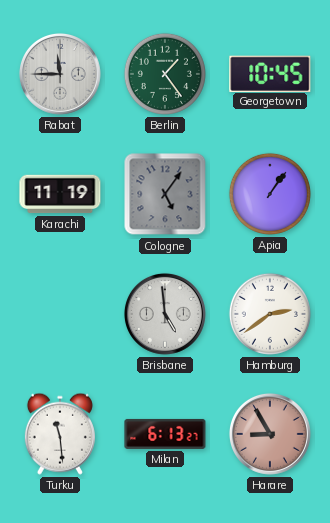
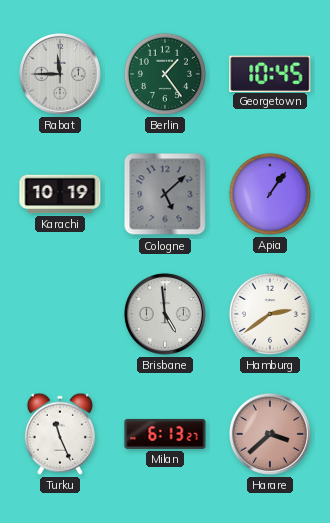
Karachi: 11:19 -> 10:19
Cologne: 5:06 -> 5:08
Turku: 11:29 -> 11:26
Harare: 8:55 -> 3:38
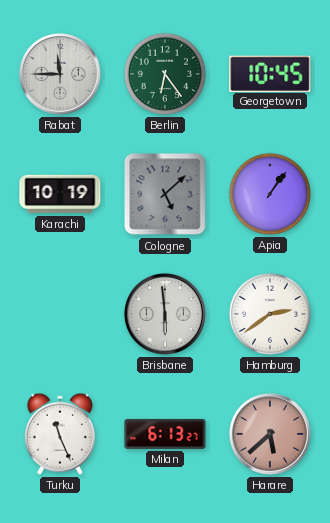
Berlin: 1:24 -> 6:24
Brisbane: 4:59 -> 5:59
Harare: 3:38 -> 5:38
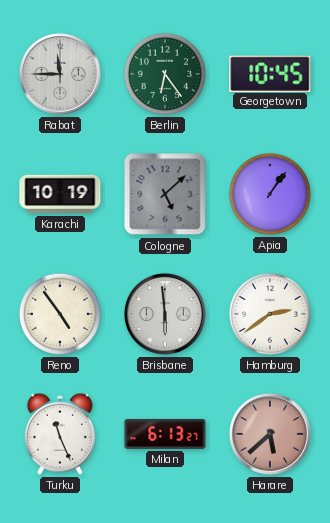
Reno: none -> 4:54
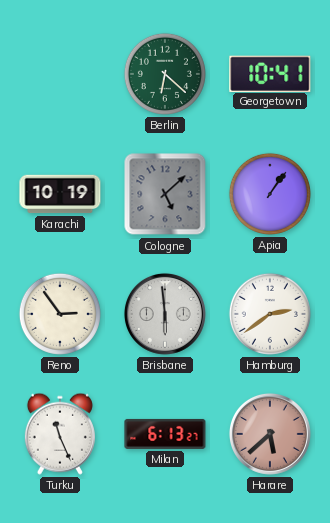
Rabat: 11:45 -> none
Berlin: 6:24 -> 6:22
Georgetown: 10:45 -> 10:41
Reno: 4:54 -> 2:54
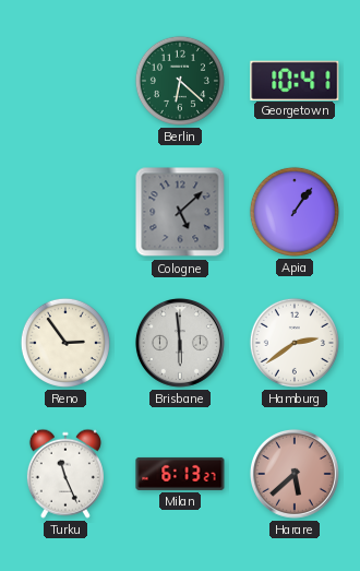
Karachi: 10:19 -> none
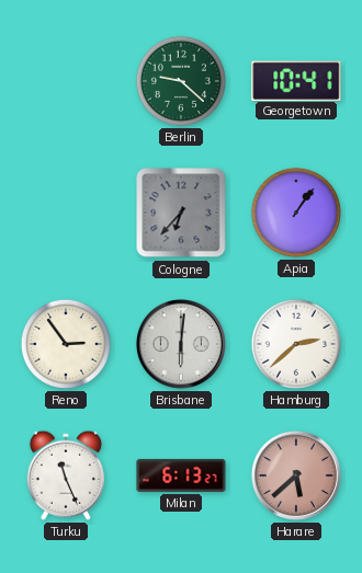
Berlin: 6:22 -> 9:22
Cologne: 5:08 -> 6:37
Brisbane: 5:59 -> 6:01
Hamburg: 2:39 -> 2:38
